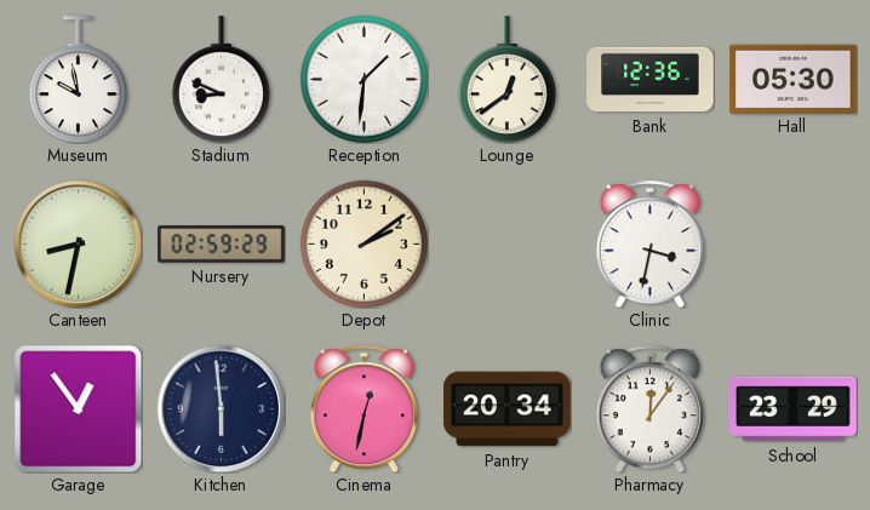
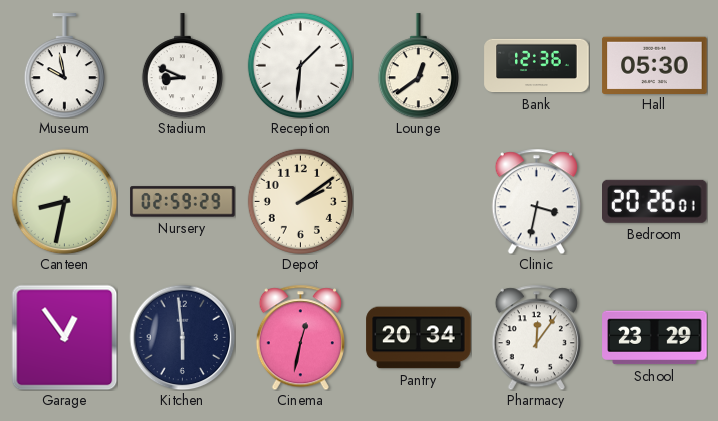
Bedroom: none -> 20:26
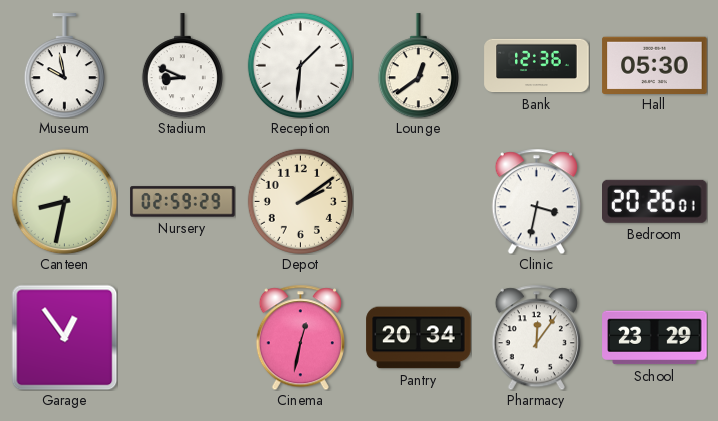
Kitchen: 5:59 -> none
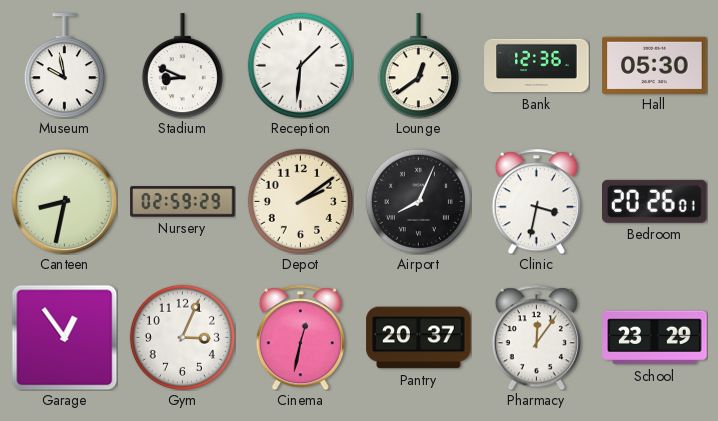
Airport: none -> 8:04
Gym: none -> 3:04
Pantry: 20:34 -> 20:37
